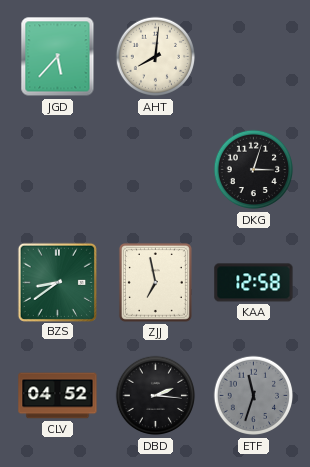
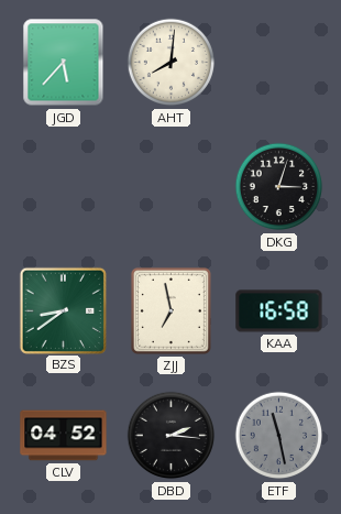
KAA: 12:58 -> 16:58
ETF: 11:33 -> 11:28
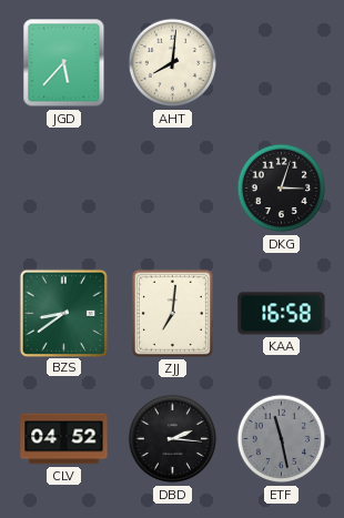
ZJJ: 6:58 -> 7:01
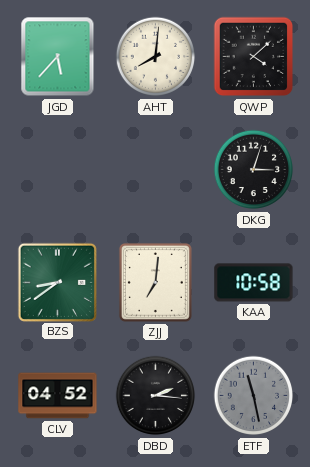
QWP: none -> 4:08
KAA: 16:58 -> 10:58
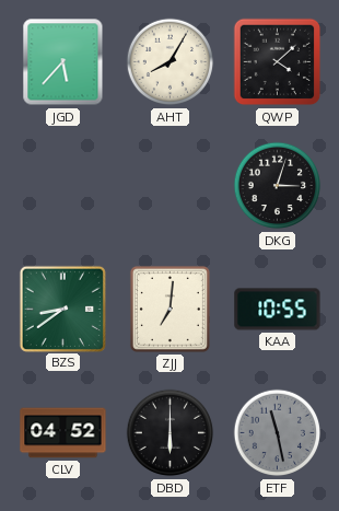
AHT: 8:01 -> 8:05
KAA: 10:58 -> 10:55
DBD: 2:16 -> 6:00
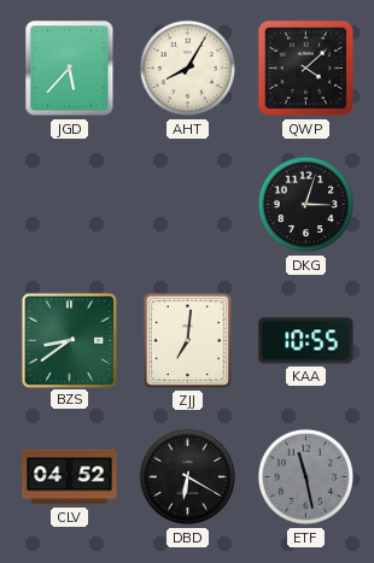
DBD: 6:00 -> 6:20
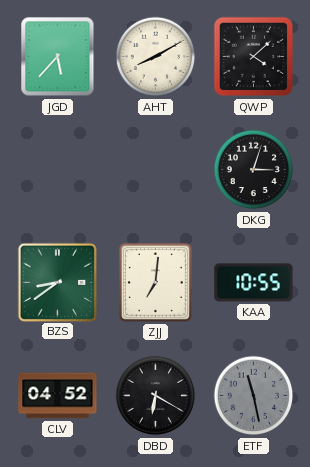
AHT: 8:05 -> 8:10
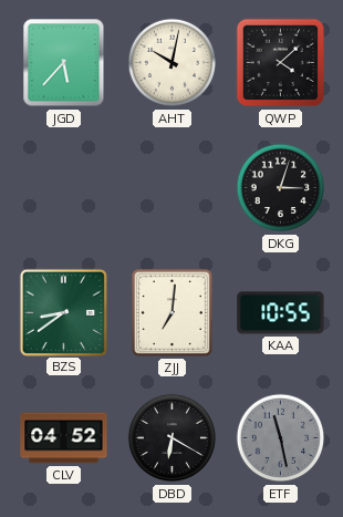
AHT: 8:10 -> 10:02
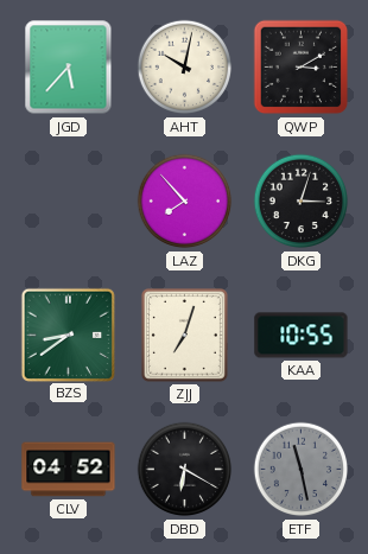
QWP: 4:08 -> 3:10
LAZ: none -> 7:53
ZJJ: 7:01 -> 7:03
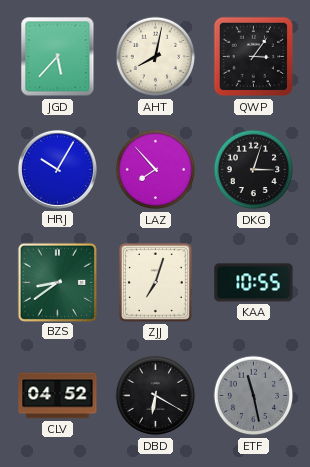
AHT: 10:02 -> 8:02
QWP: 3:10 -> 3:06
HRJ: none -> 10:05
